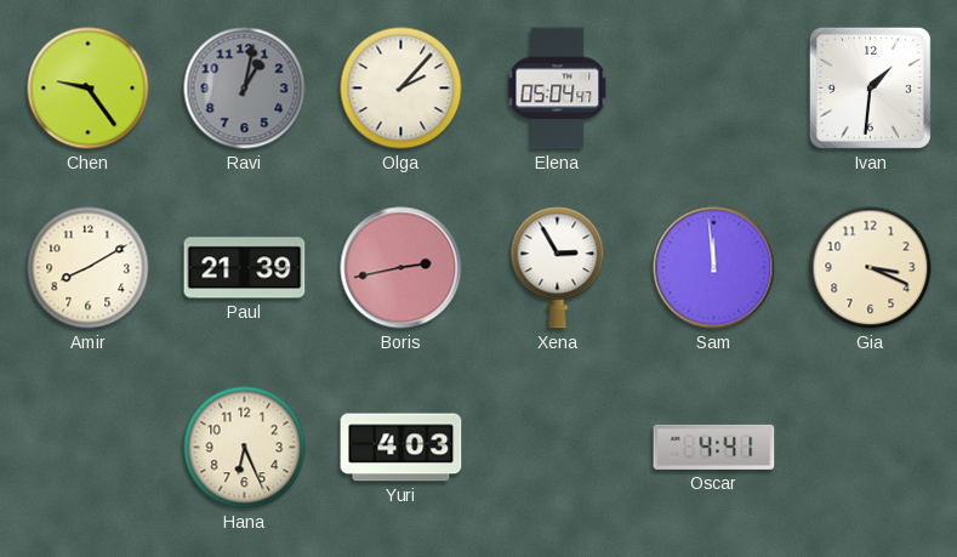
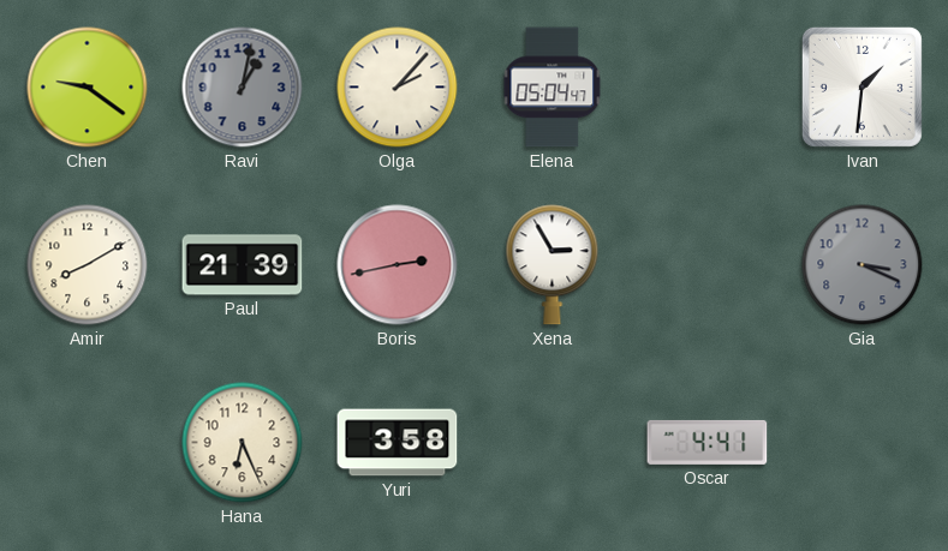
Chen: 9:24 -> 9:21
Sam: 11:59 -> none
Gia dial: cream -> grey
Yuri: 4:03 -> 3:58
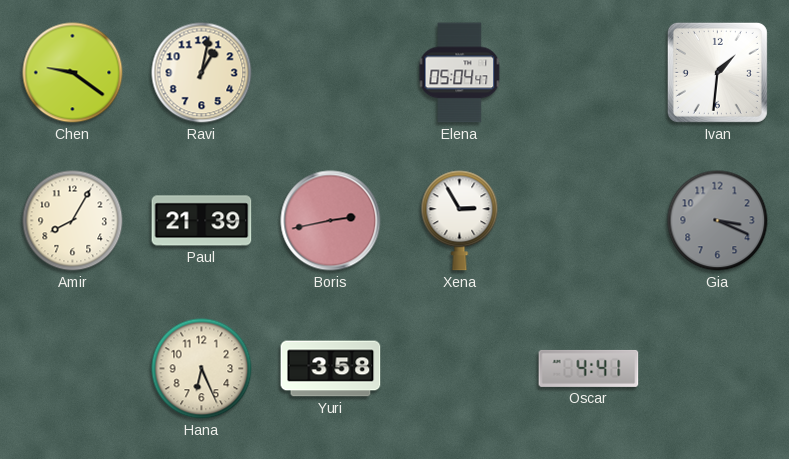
Ravi dial: grey -> cream
Olga: 2:07 -> none
Amir: 8:10 -> 8:05
